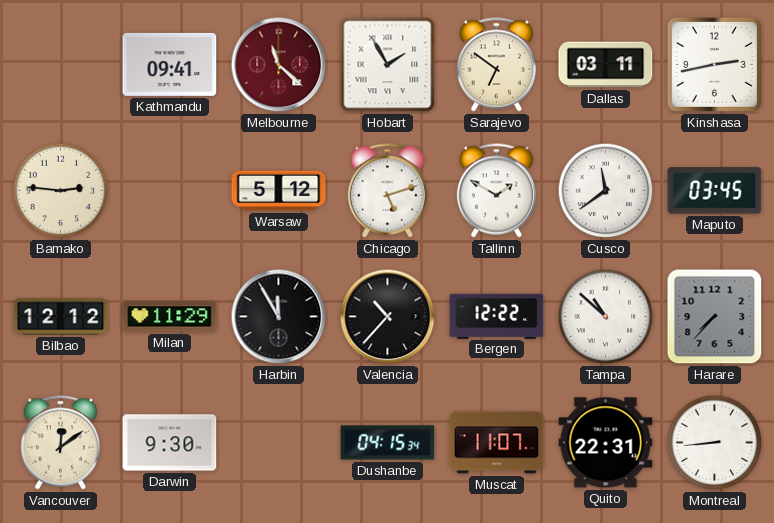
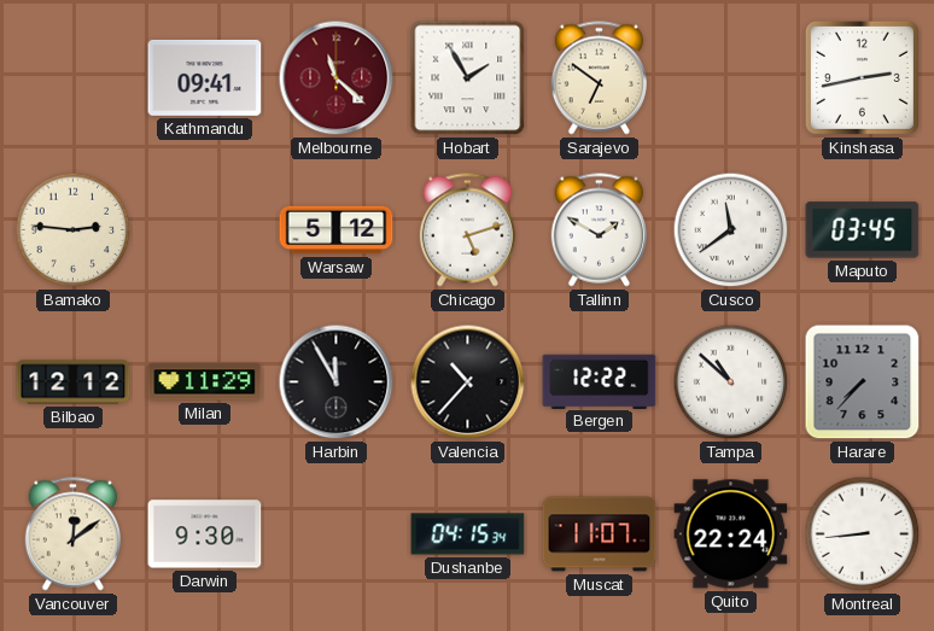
Dallas: 03:11 -> none
Quito: 22:31 -> 22:24
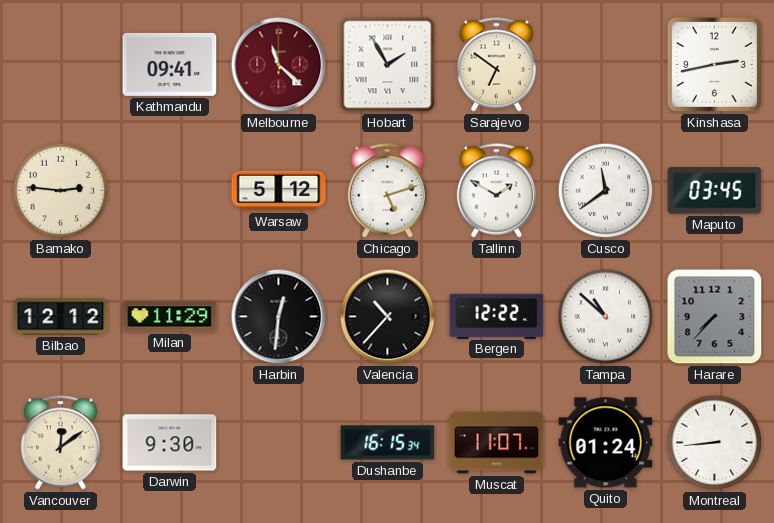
Harbin: 11:55 -> 12:31
Dushanbe: 04:15 -> 16:15
Quito: 22:24 -> 01:24
